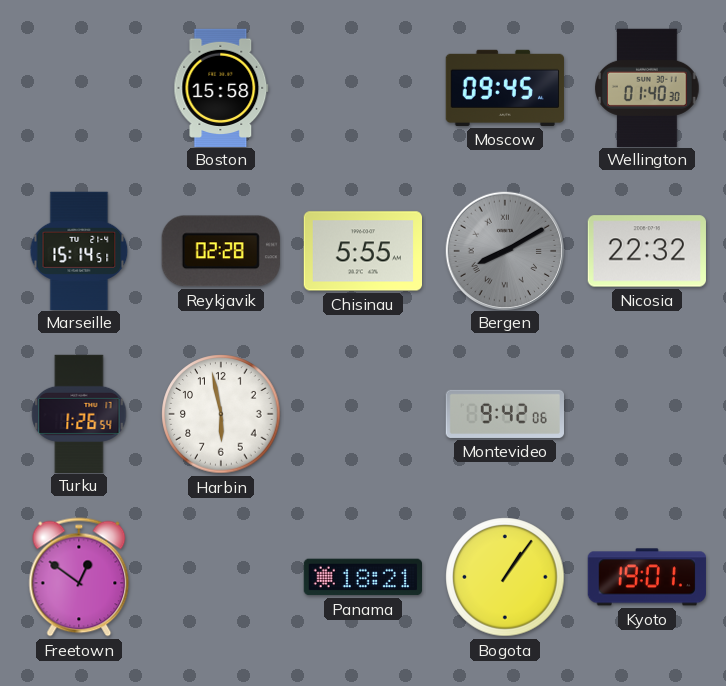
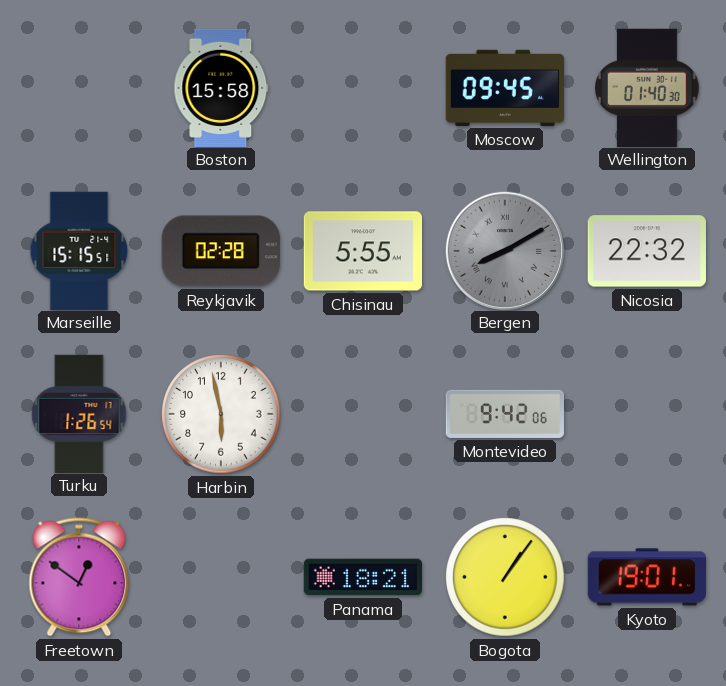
Marseille: 15:14 -> 15:15
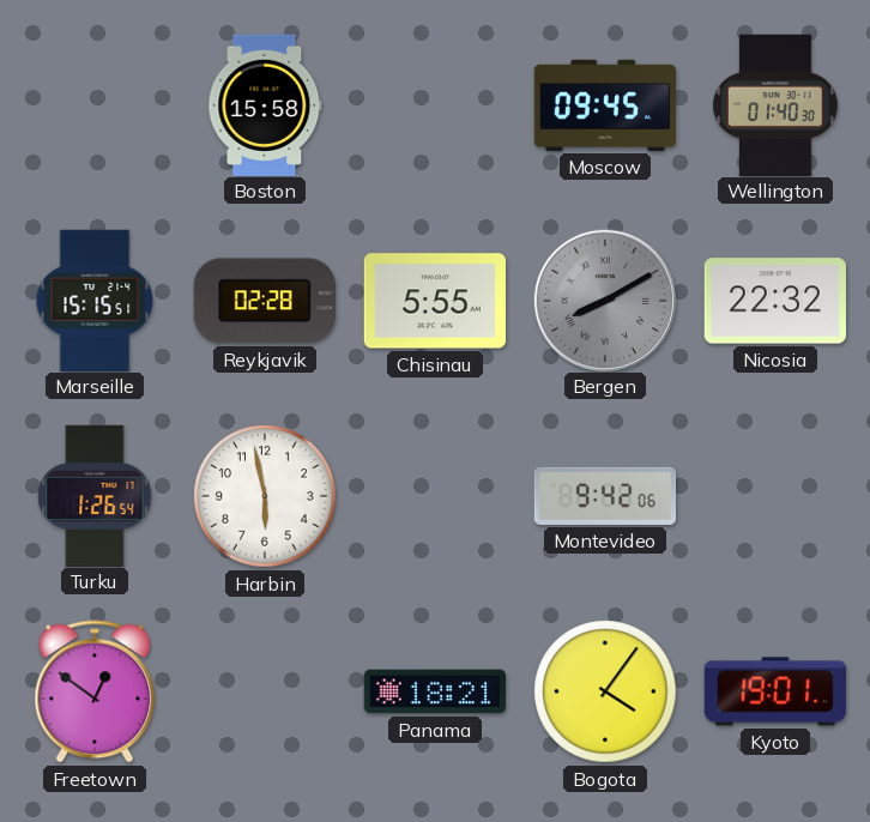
Bogota: 1:06 -> 4:06
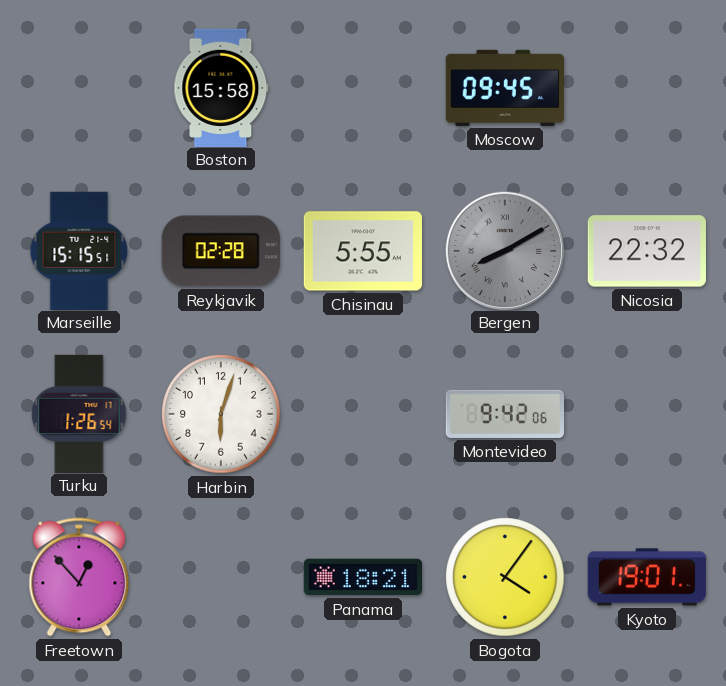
Wellington: 01:40 -> none
Harbin: 5:58 -> 6:03
Freetown: 12:51 -> 12:53
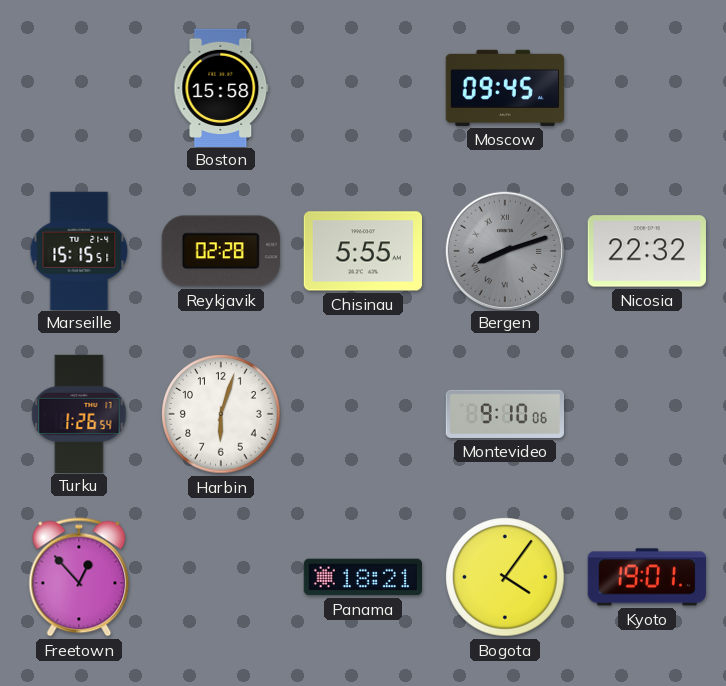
Bergen: 8:10 -> 8:12
Montevideo: 9:42 -> 9:10
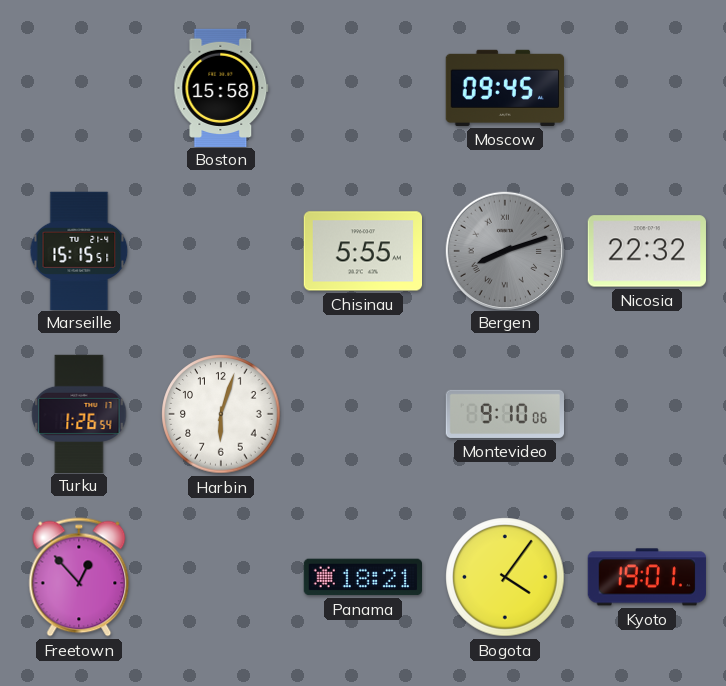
Reykjavik: 02:28 -> none
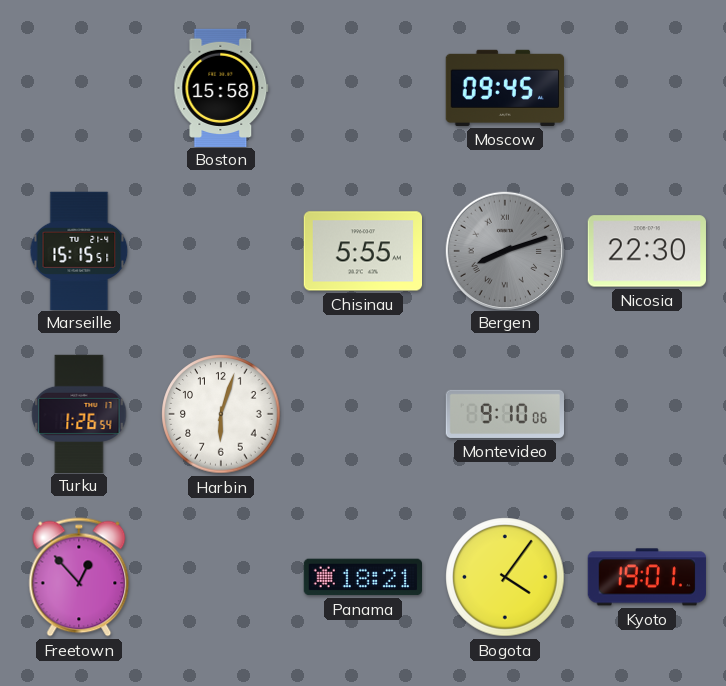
Nicosia: 22:32 -> 22:30
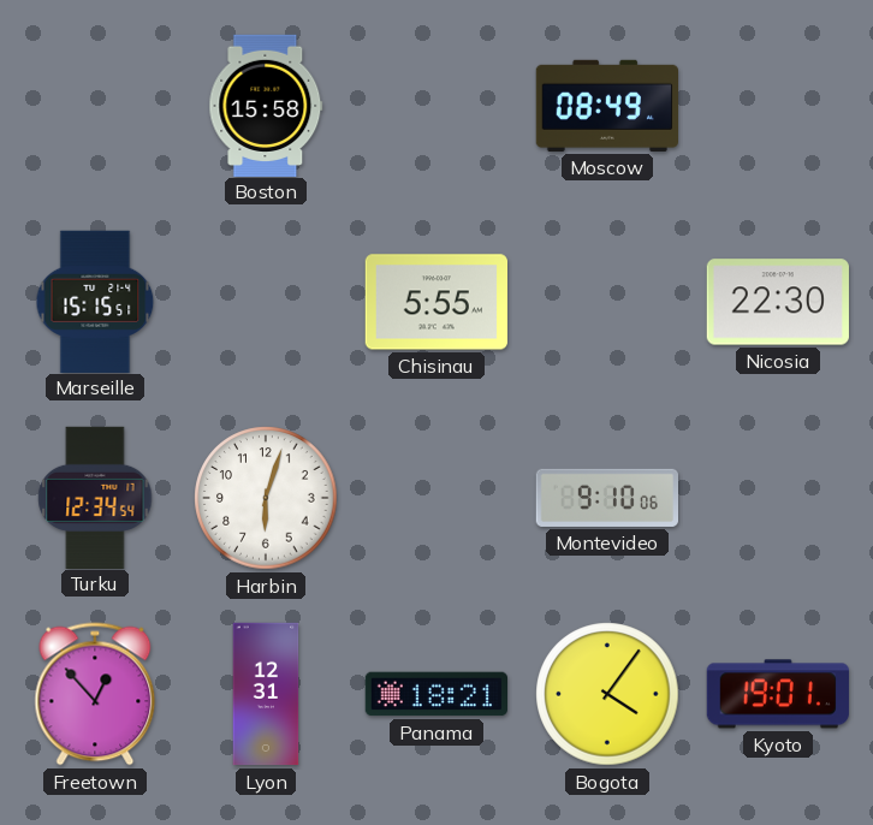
Moscow: 09:45 -> 08:49
Bergen: 8:12 -> none
Turku: 1:26 -> 12:34
Lyon: none -> 12:31
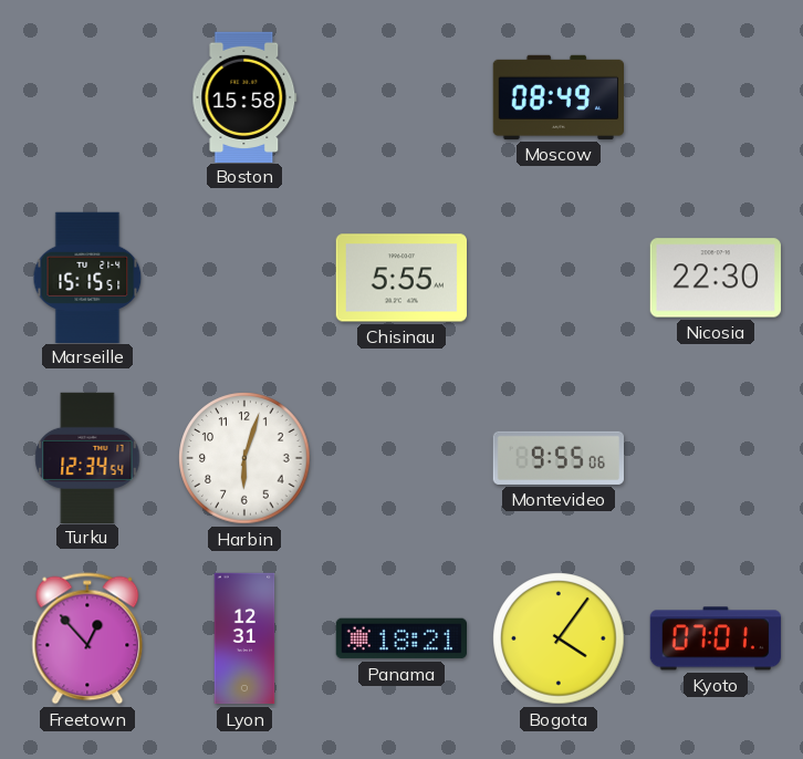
Montevideo: 9:10 -> 9:55
Kyoto: 19:01 -> 07:01
